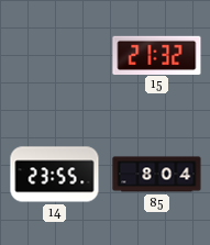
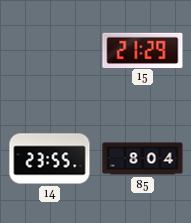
15: 21:32 -> 21:29
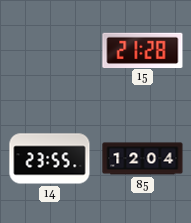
15: 21:29 -> 21:28
85: 8:04 -> 12:04
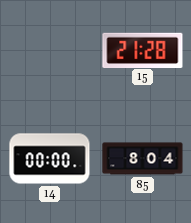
14: 23:55 -> 00:00
85: 12:04 -> 8:04
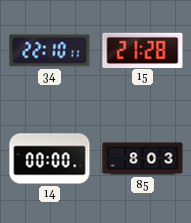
34: none -> 22:10
85: 8:04 -> 8:03
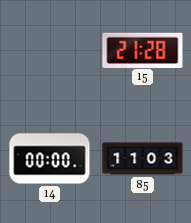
34: 22:10 -> none
85: 8:03 -> 11:03
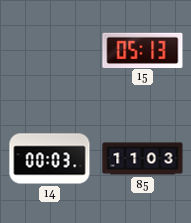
15: 21:28 -> 05:13
14: 00:00 -> 00:03
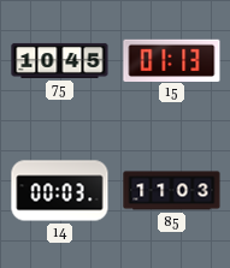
75: none -> 10:45
15: 05:13 -> 01:13
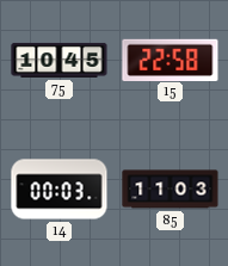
15: 01:13 -> 22:58
